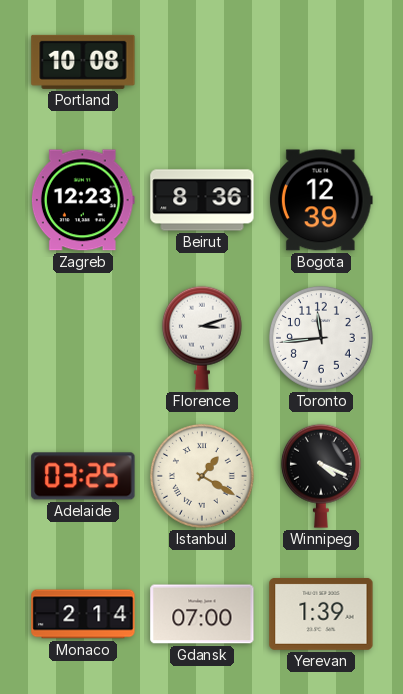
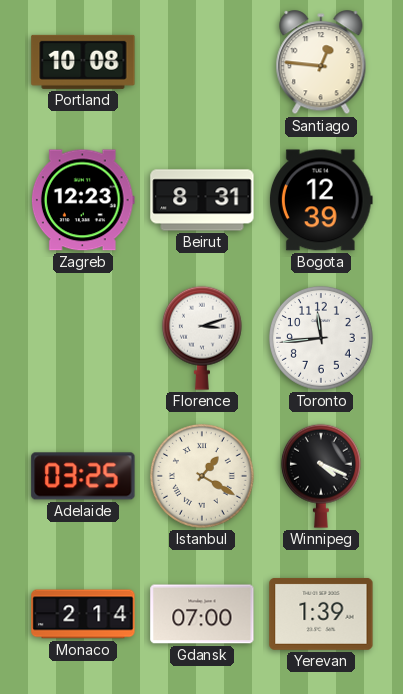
Santiago: none -> 12:46
Beirut: 8:36 -> 8:31
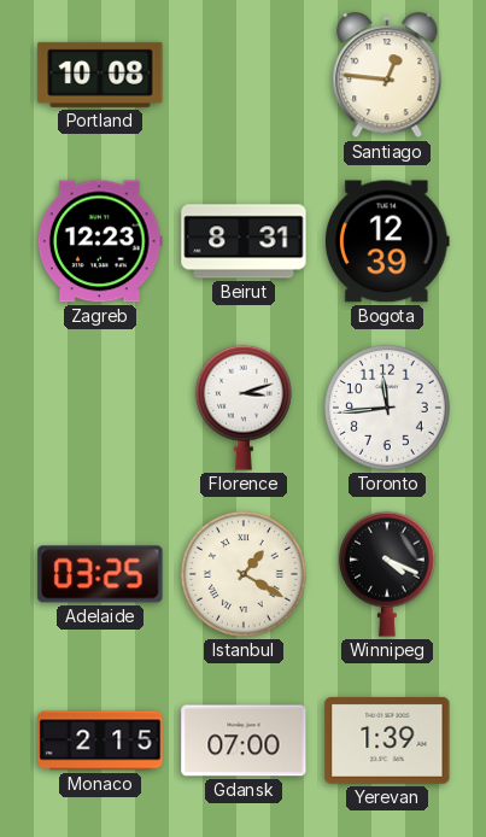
Monaco: 2:14 -> 2:15
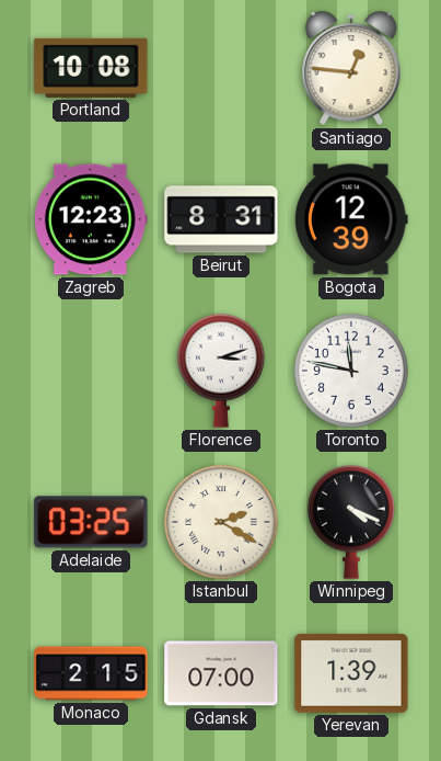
Toronto: 11:44 -> 11:47
Istanbul: 1:20 -> 2:20
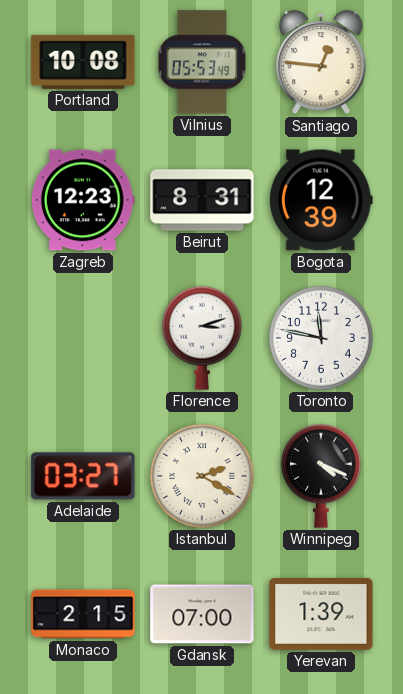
Vilnius: none -> 05:53
Adelaide: 03:25 -> 03:27
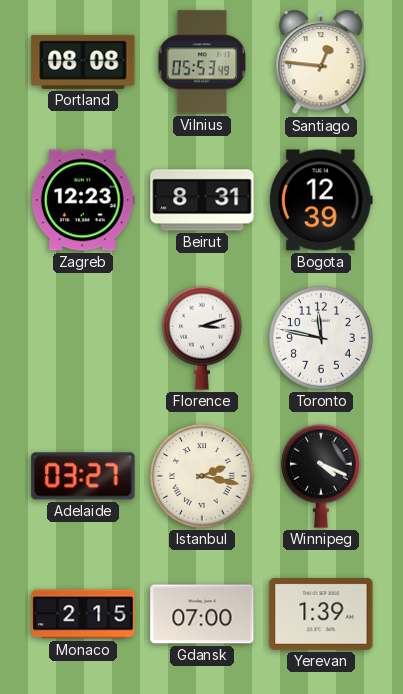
Portland: 10:08 -> 08:08
Istanbul: 2:20 -> 2:17
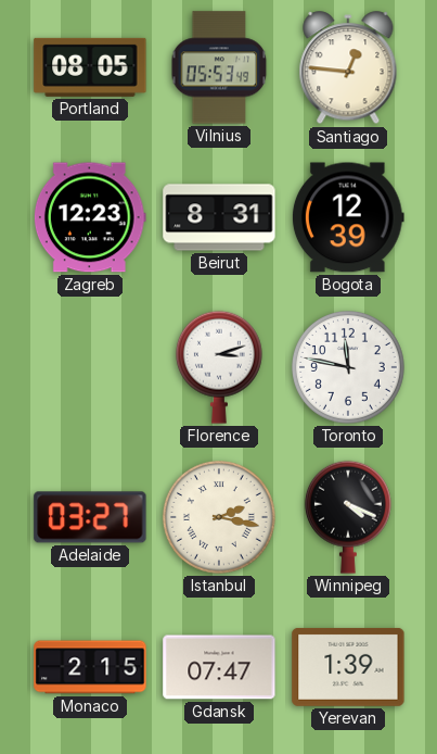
Portland: 08:08 -> 08:05
Gdansk: 07:00 -> 07:47
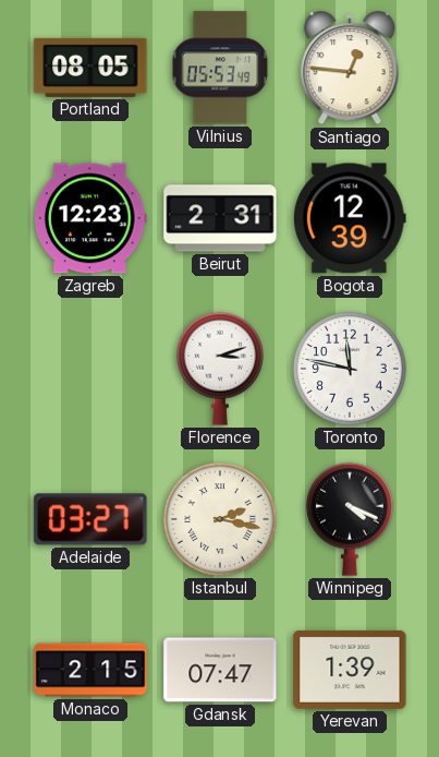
Beirut: 8:31 -> 2:31
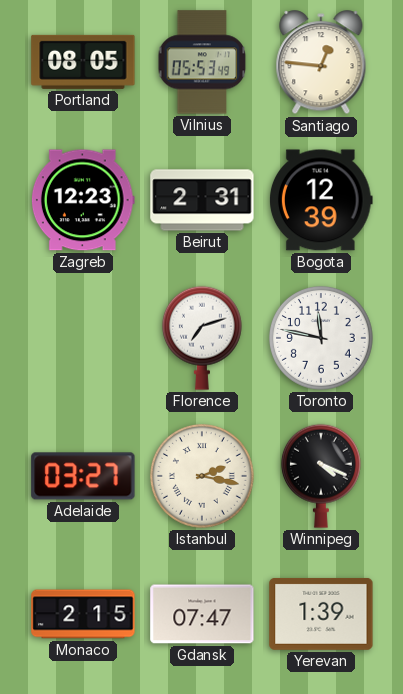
Florence: 3:12 -> 7:12
